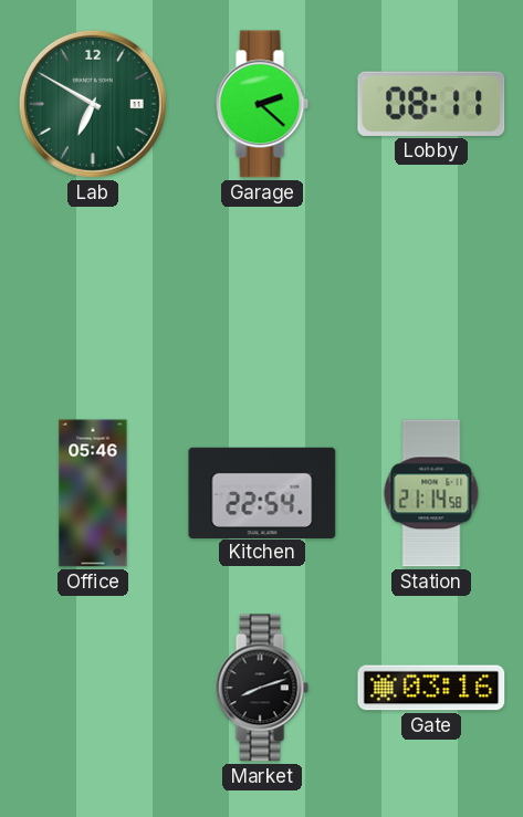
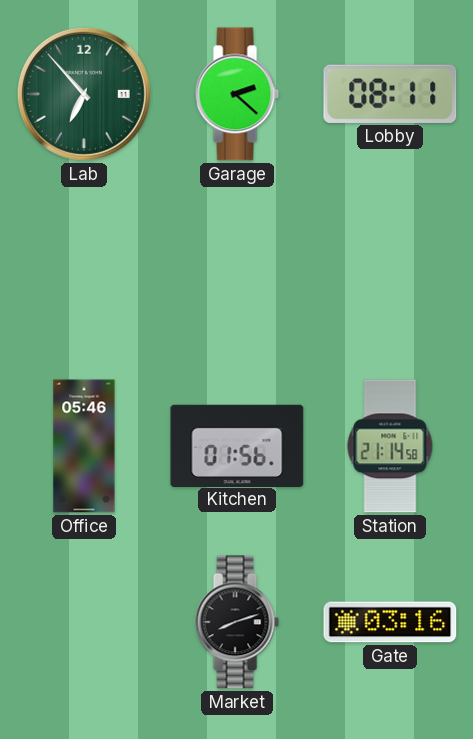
Lab: 6:50 -> 6:53
Kitchen: 22:54 -> 01:56
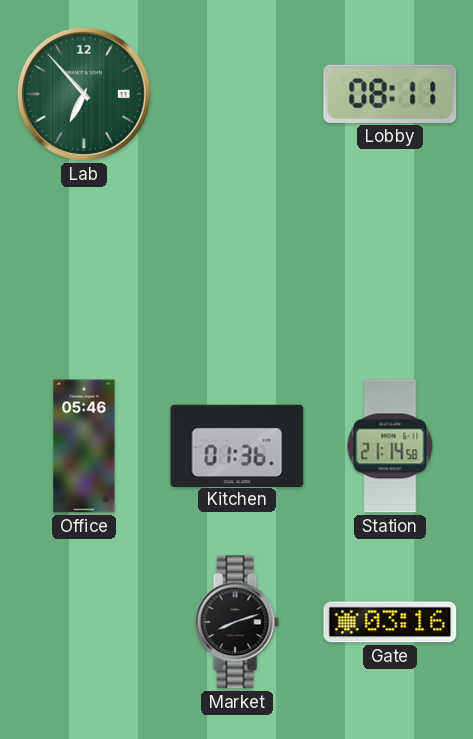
Garage: 2:22 -> none
Kitchen: 01:56 -> 01:36
